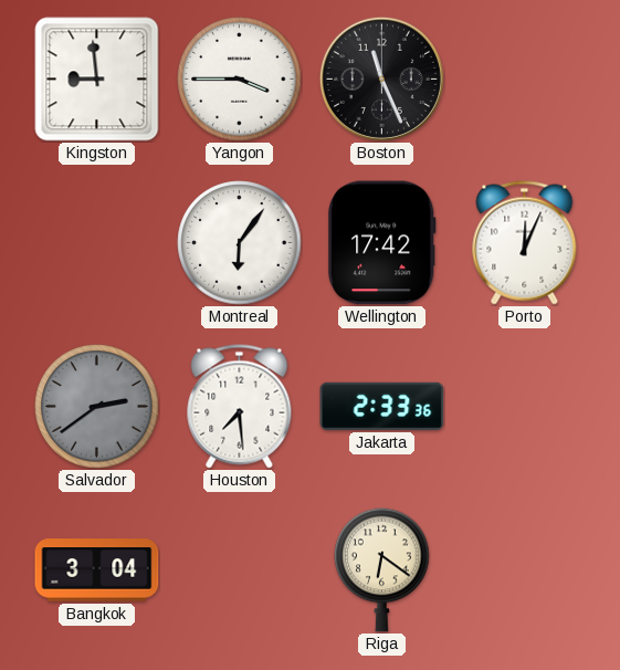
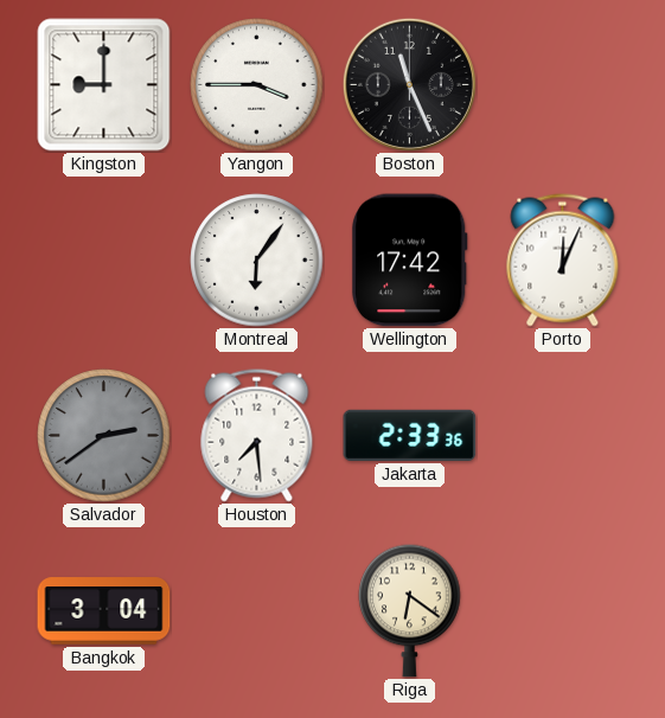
Kingston: 8:59 -> 9:00
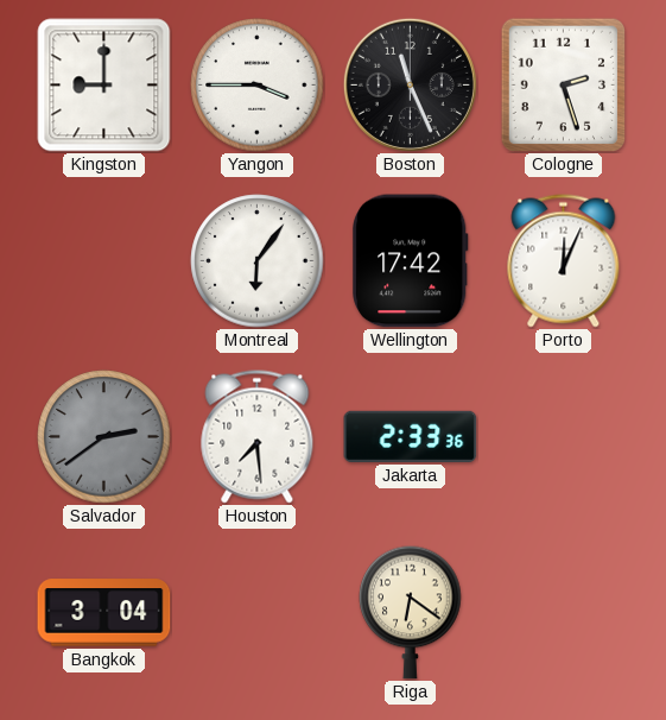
Cologne: none -> 2:27
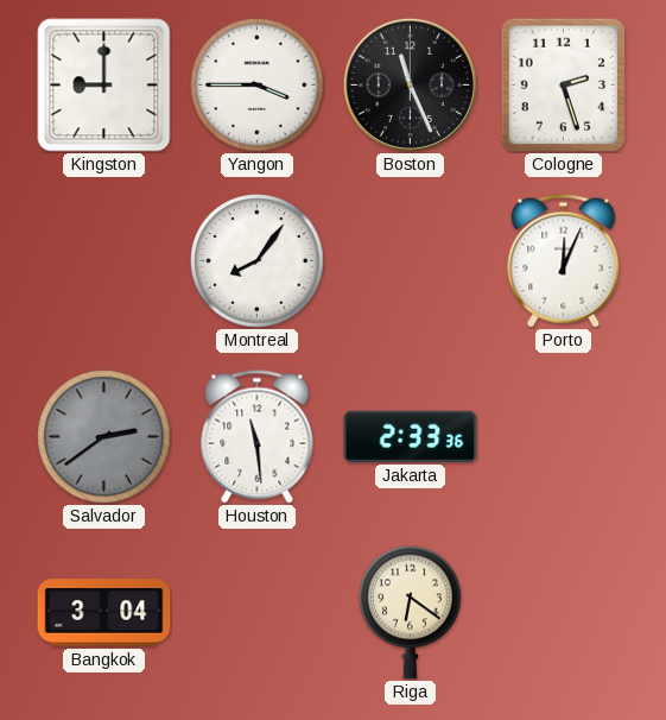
Montreal: 6:06 -> 8:06
Wellington: 17:42 -> none
Houston: 7:29 -> 11:29
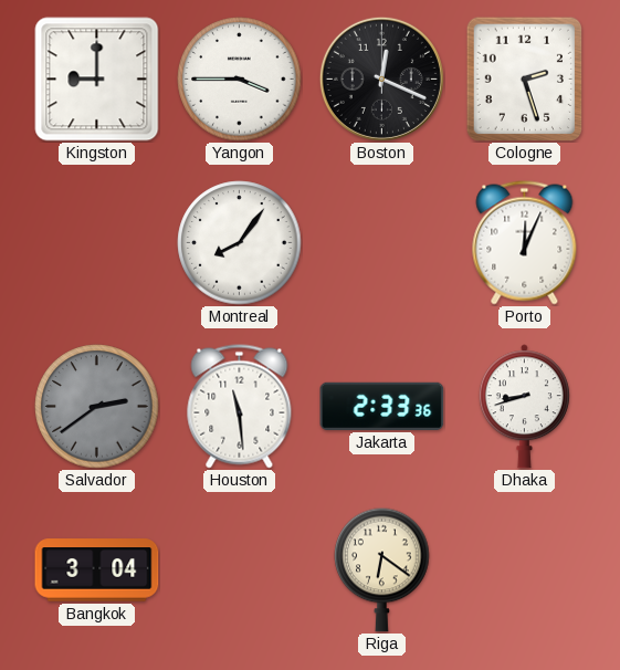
Boston: 11:26 -> 12:19
Dhaka: none -> 8:42
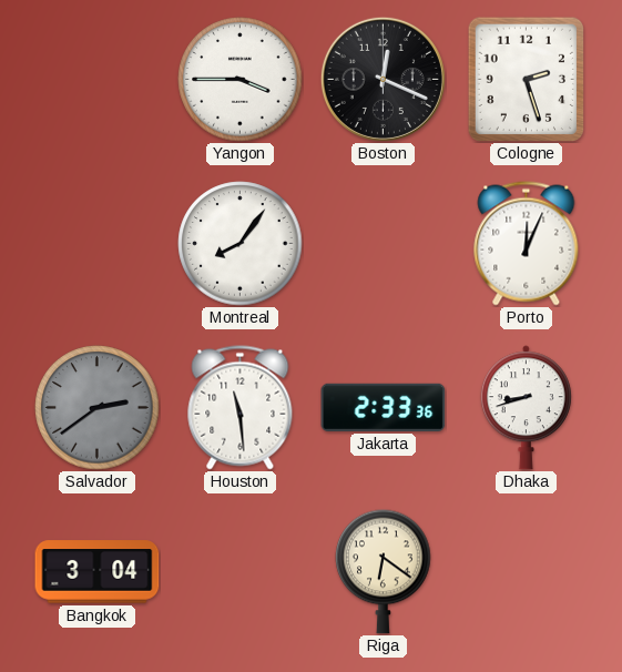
Kingston: 9:00 -> none
